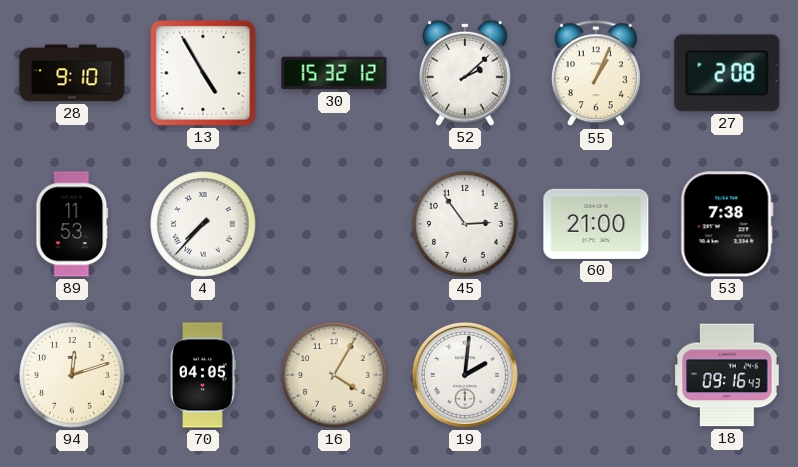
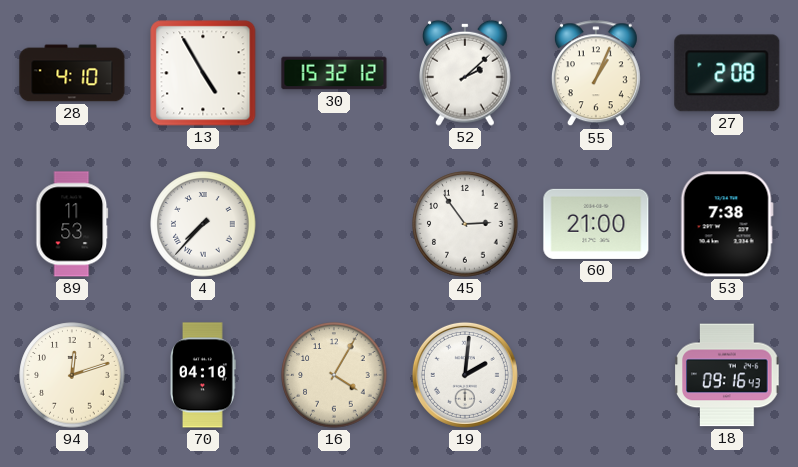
28: 9:10 -> 4:10
70: 04:05 -> 04:10
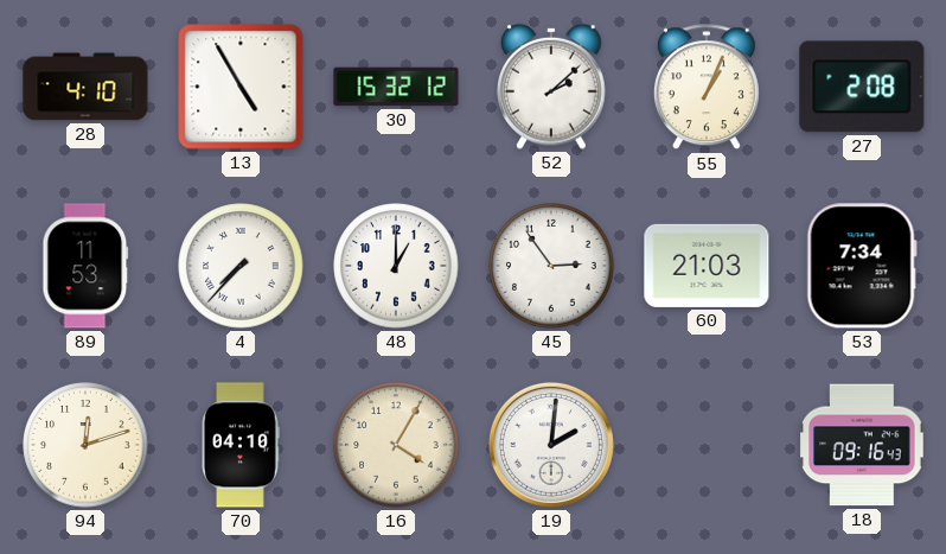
48: none -> 1:00
60: 21:00 -> 21:03
53: 7:38 -> 7:34
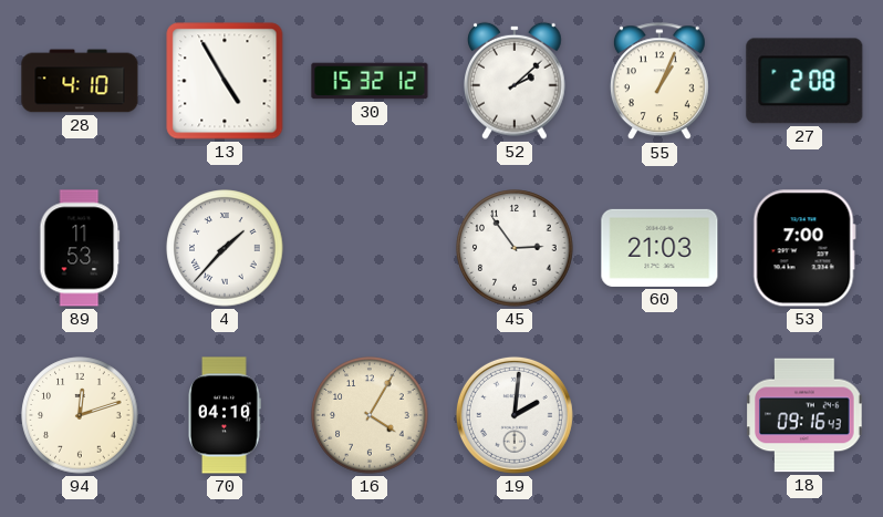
4: 7:37 -> 1:37
48: 1:00 -> none
53: 7:34 -> 7:00
